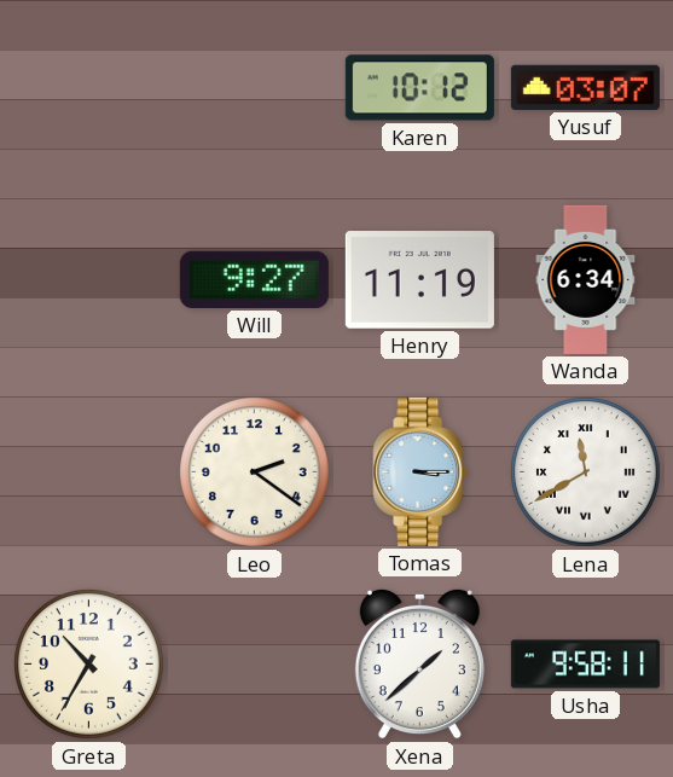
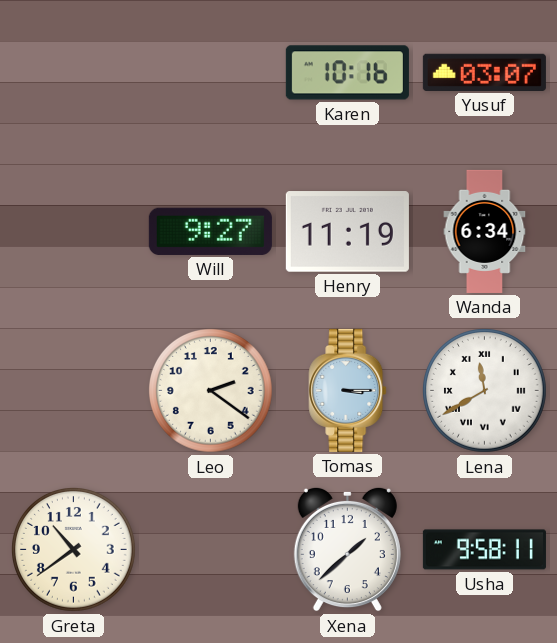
Karen: 10:12 -> 10:16
Greta: 10:35 -> 10:39
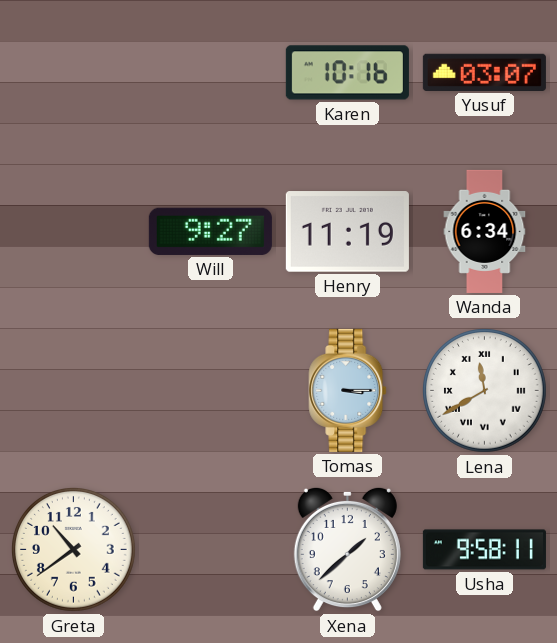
Leo: 2:21 -> none
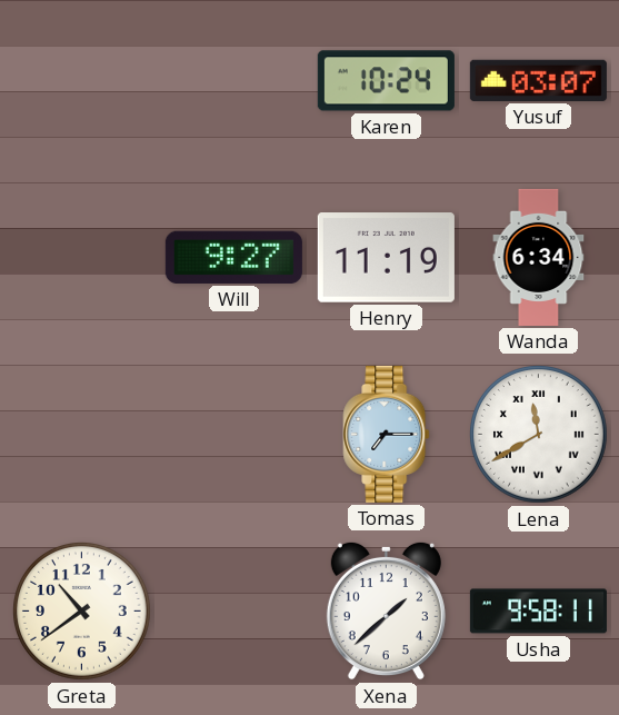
Karen: 10:16 -> 10:24
Tomas: 3:15 -> 7:15
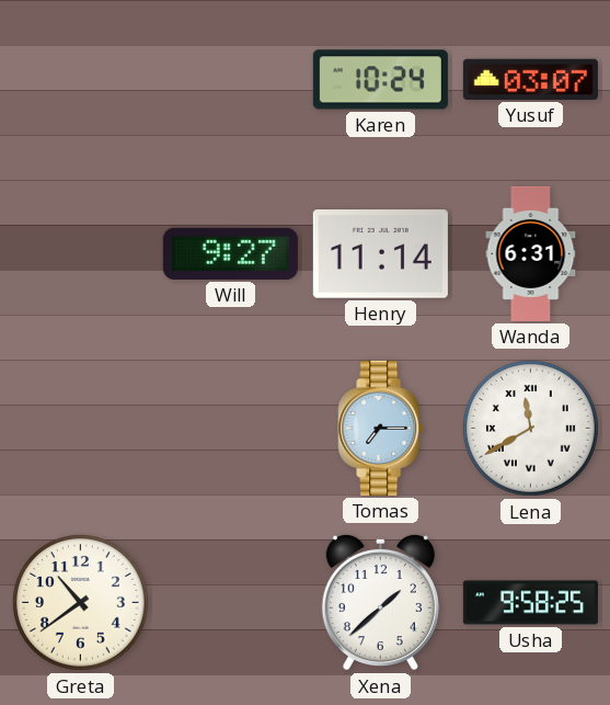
Henry: 11:19 -> 11:14
Wanda: 6:34 -> 6:31
Usha: 9:58:11 -> 9:58:25
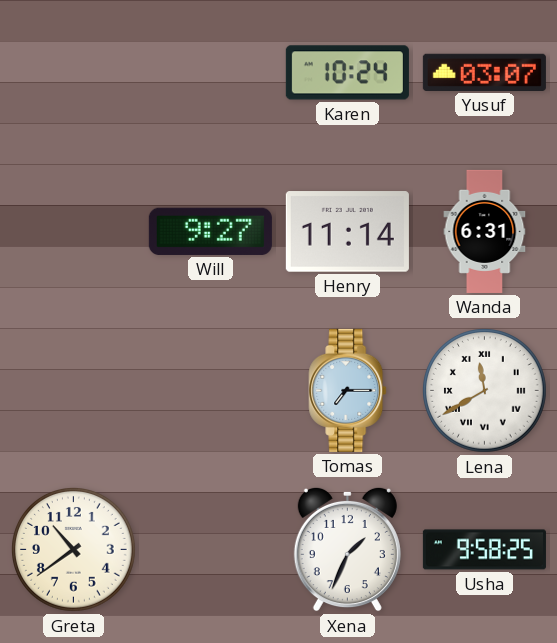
Xena: 1:38 -> 1:34
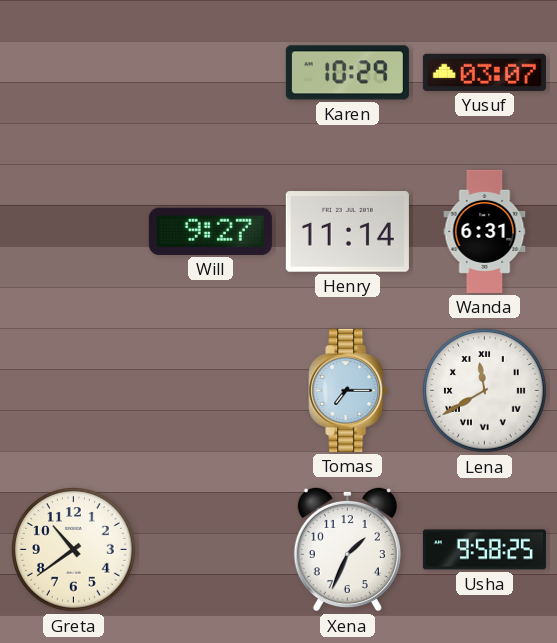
Karen: 10:24 -> 10:29
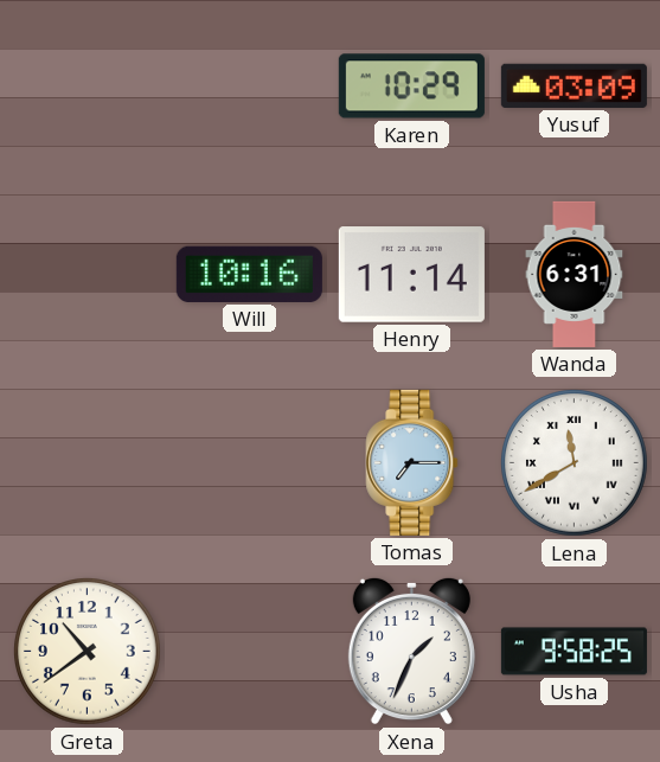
Yusuf: 03:07 -> 03:09
Will: 9:27 -> 10:16
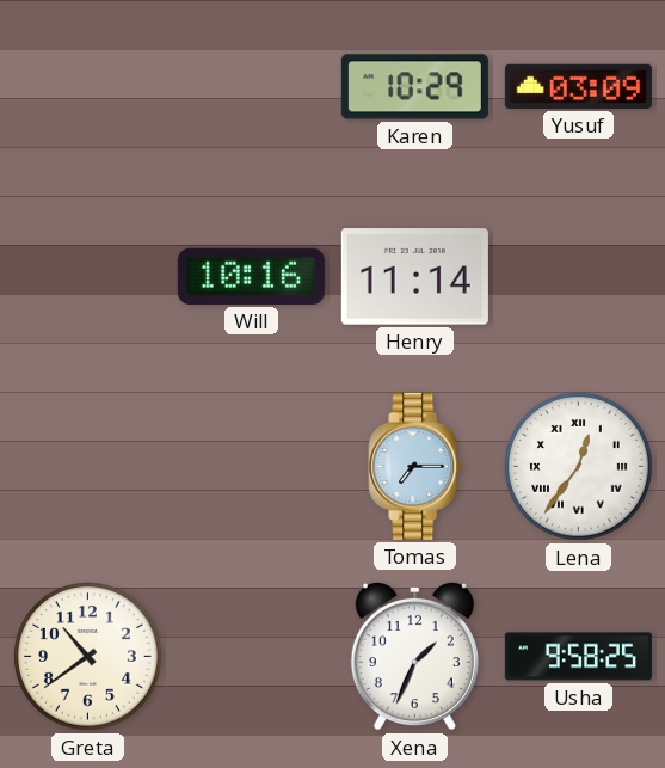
Wanda: 6:31 -> none
Lena: 11:40 -> 12:36
